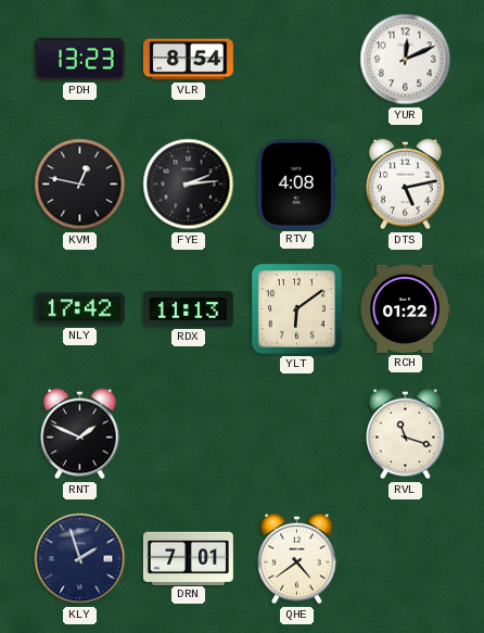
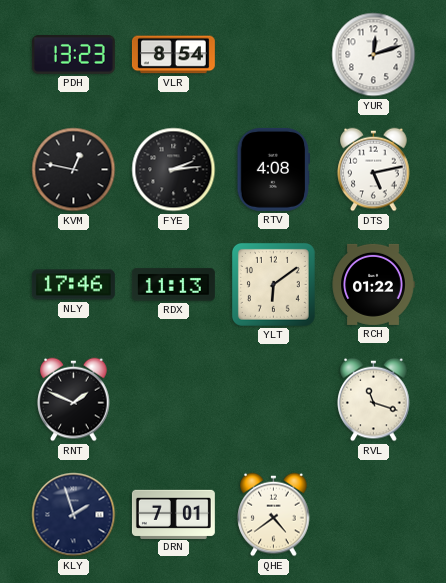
YUR: 12:11 -> 12:12
NLY: 17:42 -> 17:46
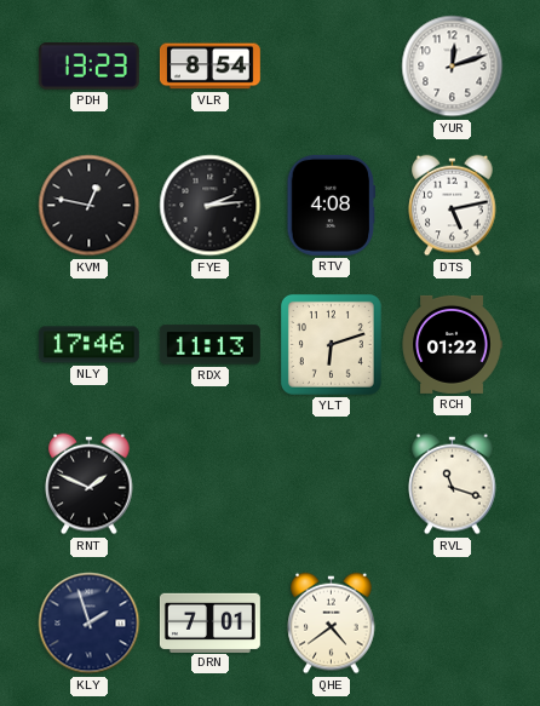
YLT: 6:09 -> 6:12
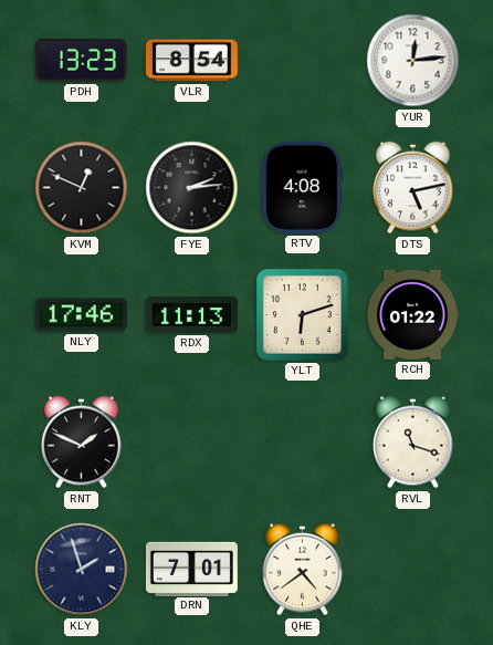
YUR: 12:12 -> 12:14
KVM: 12:47 -> 12:49
